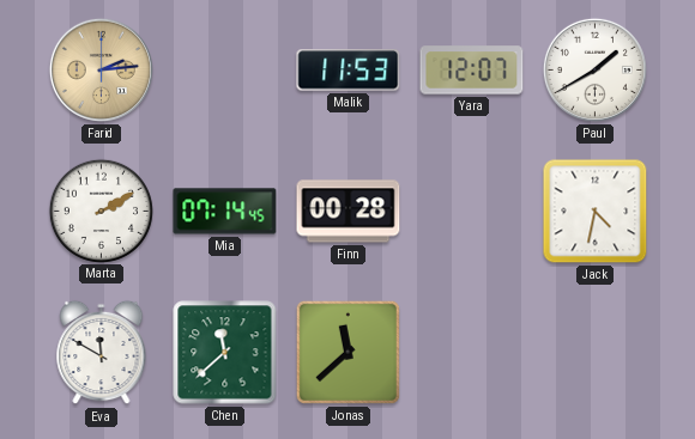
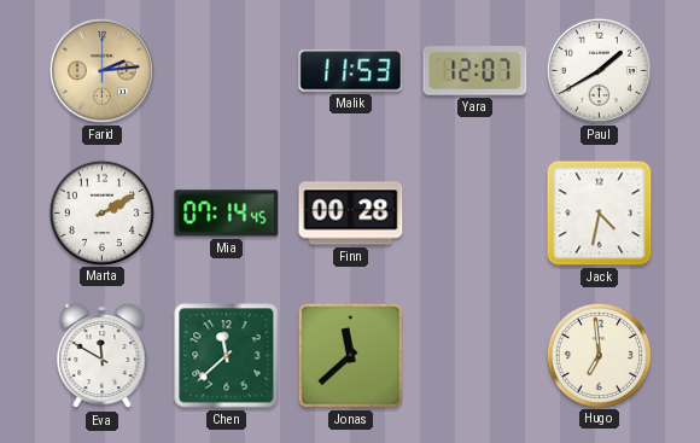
Hugo: none -> 6:59
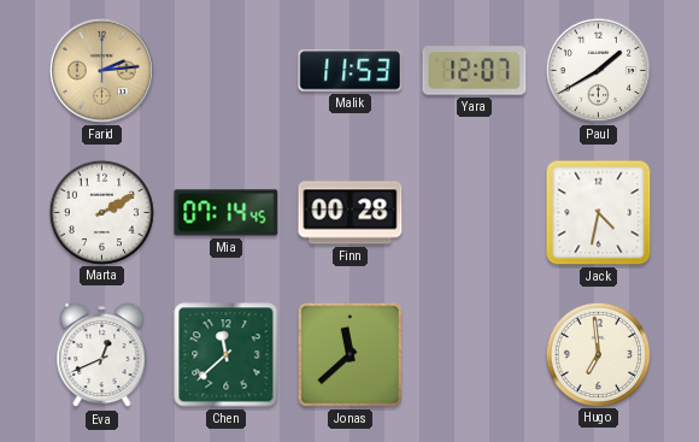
Eva: 11:50 -> 12:41
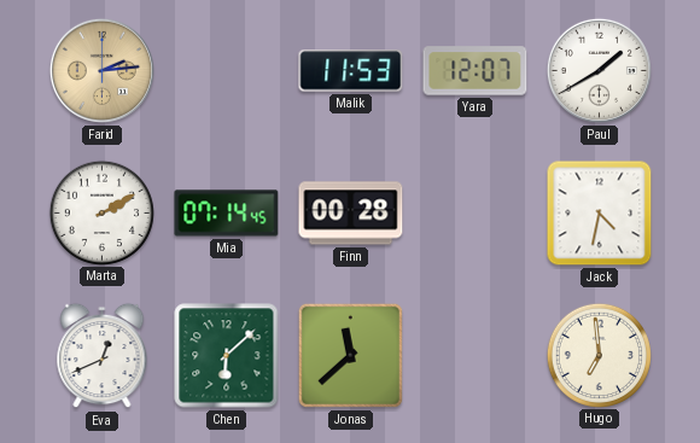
Chen: 11:38 -> 6:08
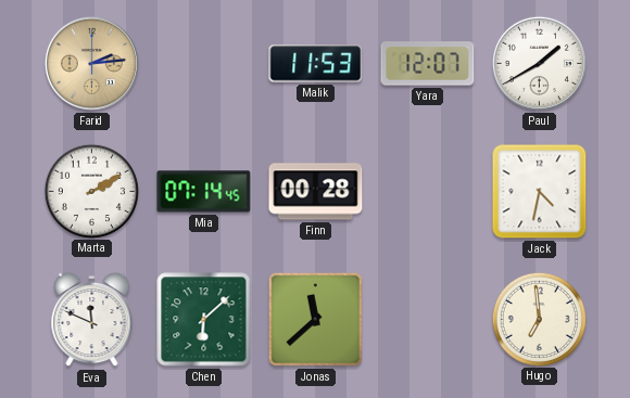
Eva: 12:41 -> 11:49
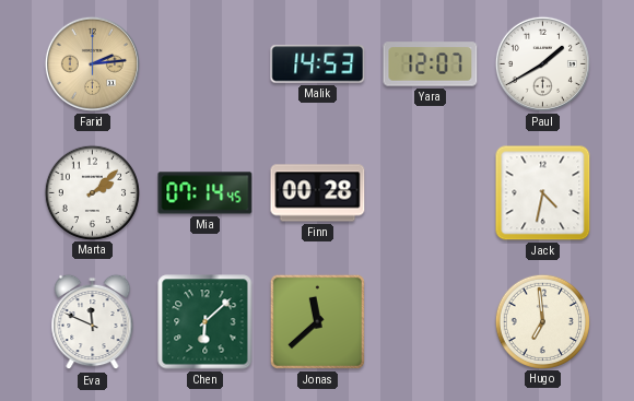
Malik: 11:53 -> 14:53
Marta: 2:10 -> 2:08
